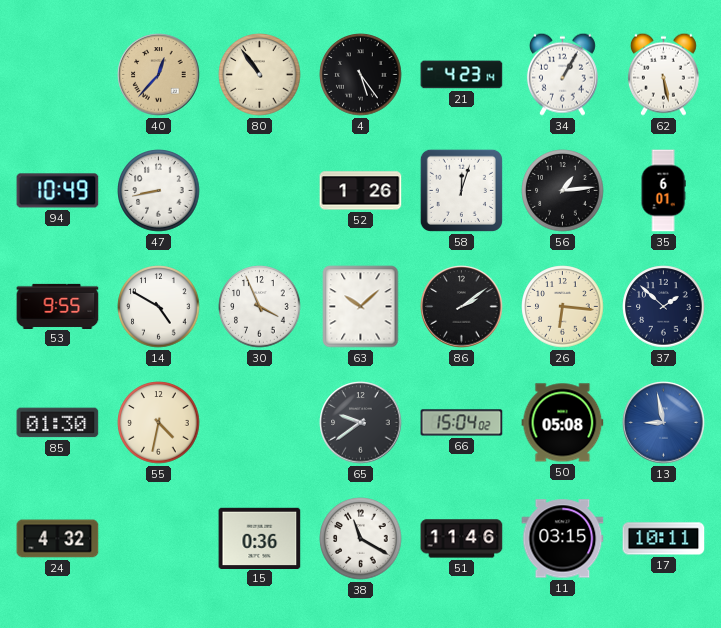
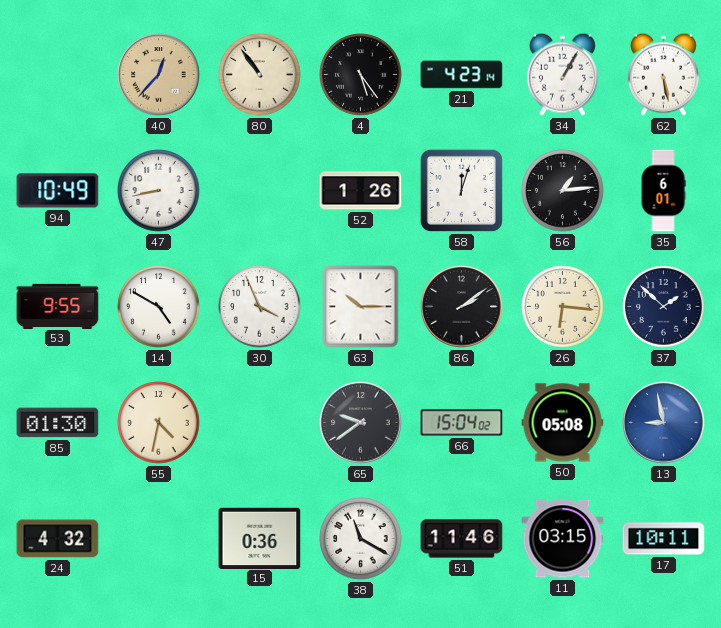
63: 10:08 -> 10:15
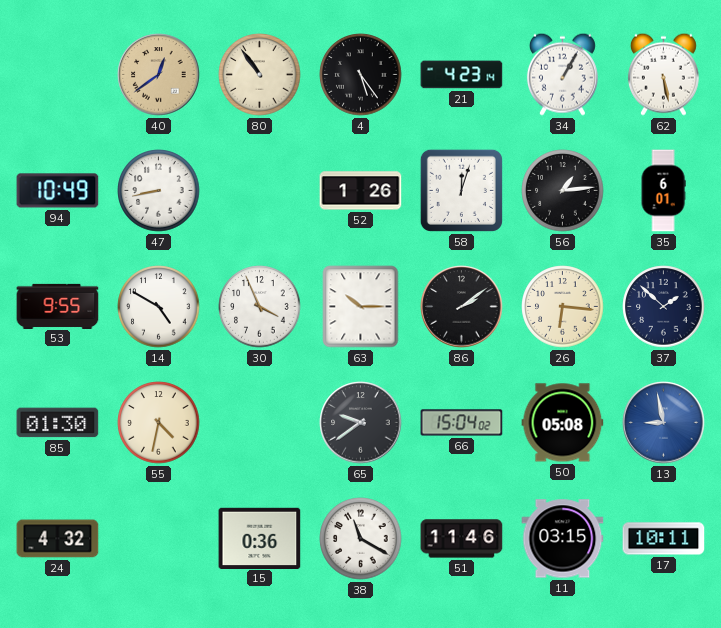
40: 12:37 -> 12:39
